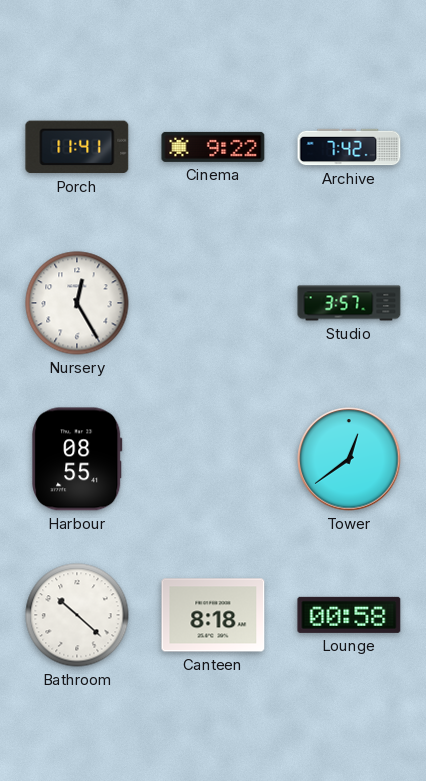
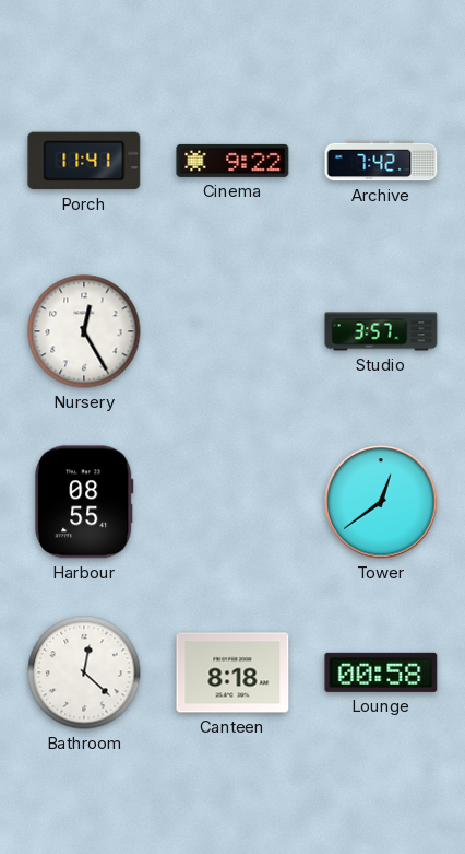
Bathroom: 10:22 -> 12:22
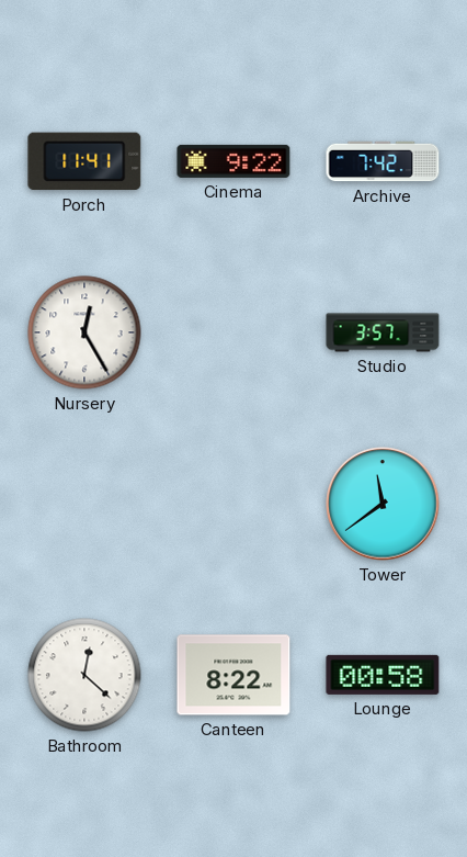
Harbour: 08:55 -> none
Tower: 12:39 -> 11:39
Canteen: 8:18 -> 8:22
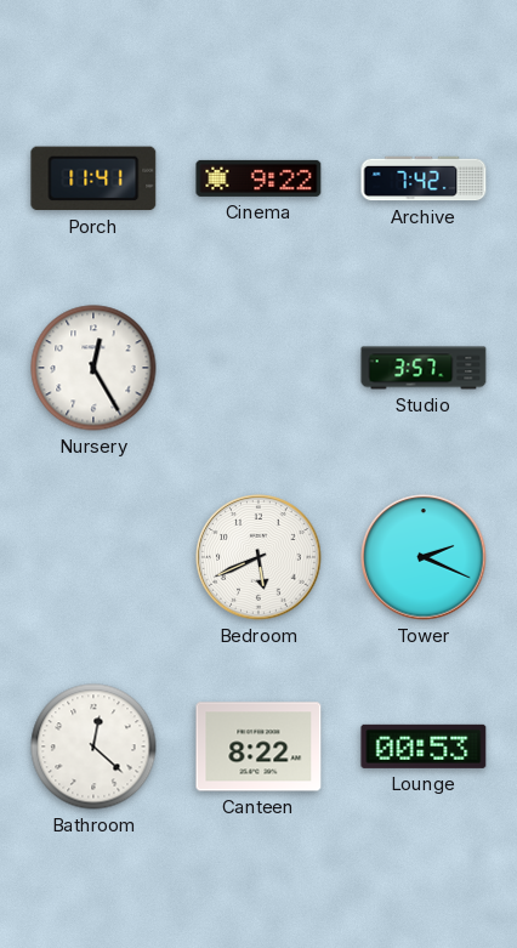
Bedroom: none -> 5:41
Tower: 11:39 -> 2:19
Lounge: 00:58 -> 00:53
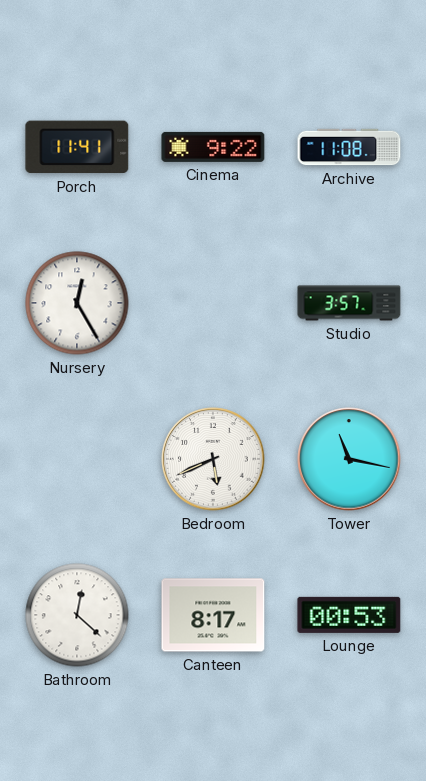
Archive: 7:42 -> 11:08
Tower: 2:19 -> 11:17
Canteen: 8:22 -> 8:17
